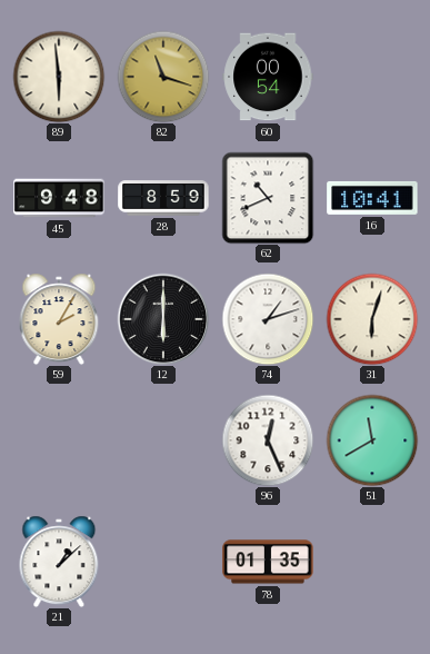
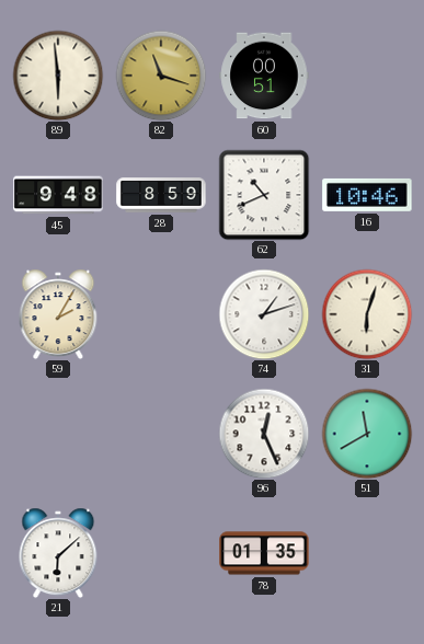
60: 00:54 -> 00:51
16: 10:41 -> 10:46
12: 6:00 -> none
21: 1:08 -> 6:08
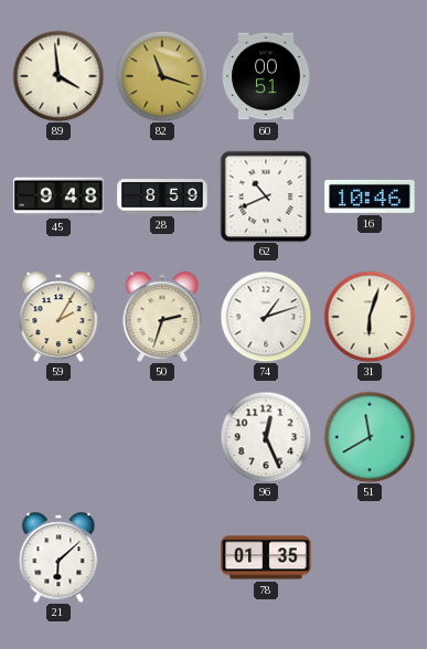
89: 5:59 -> 3:59
50: none -> 2:33
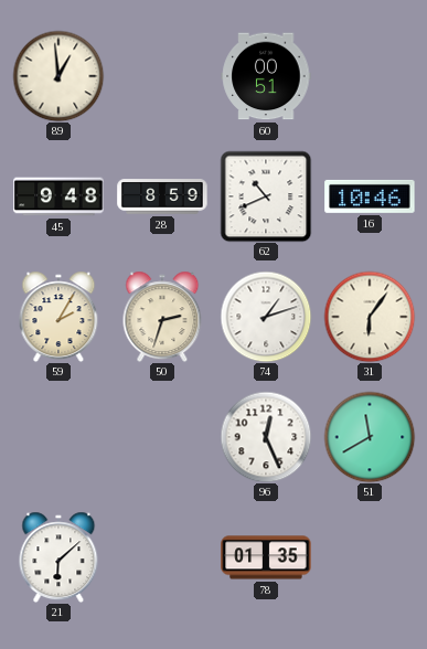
89: 3:59 -> 12:59
82: 11:18 -> none
31: 6:03 -> 6:06
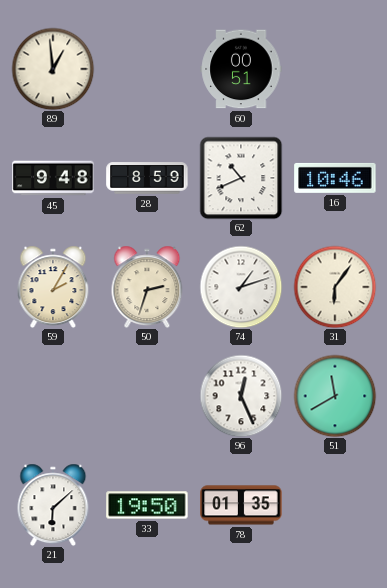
33: none -> 19:50
